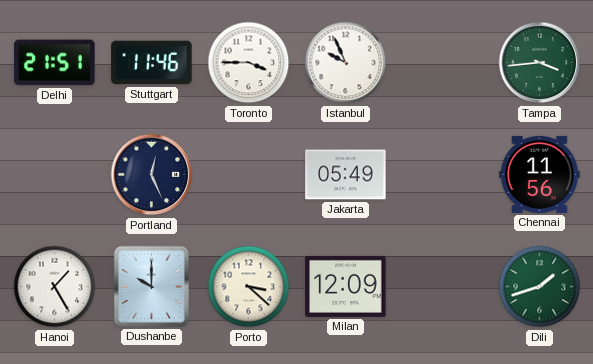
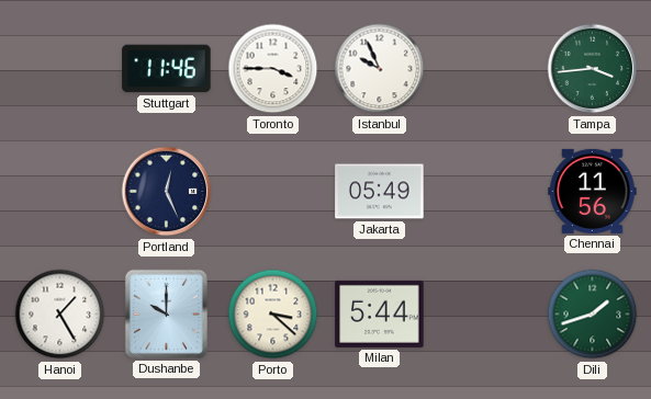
Delhi: 21:51 -> none
Milan: 12:09 -> 5:44
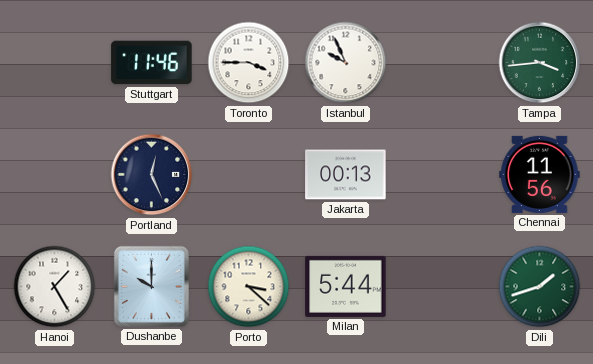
Jakarta: 05:49 -> 00:13
